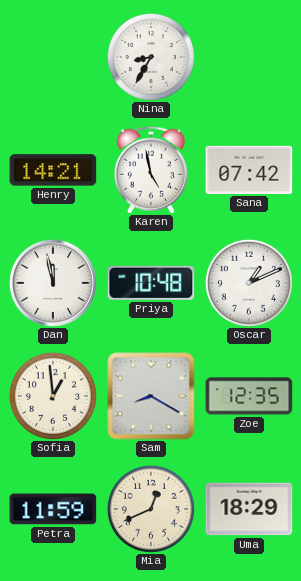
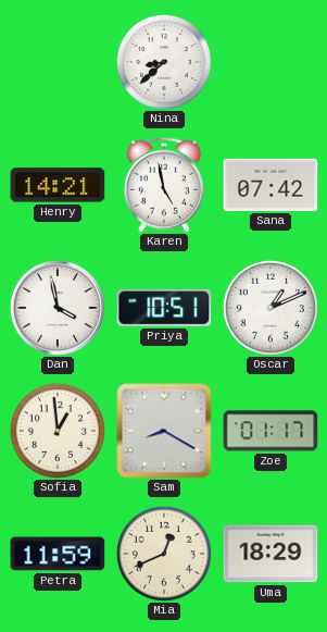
Nina: 8:35 -> 8:38
Dan: 11:58 -> 3:58
Priya: 10:48 -> 10:51
Zoe: 12:35 -> 01:17
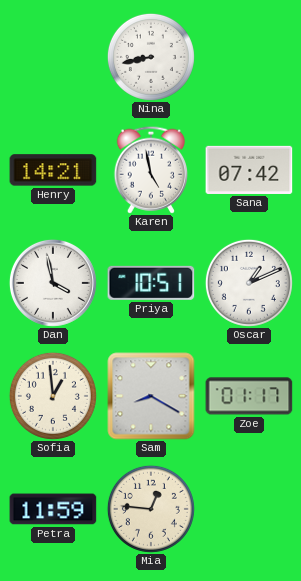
Nina: 8:38 -> 8:43
Mia: 12:41 -> 12:46
Uma: 18:29 -> none
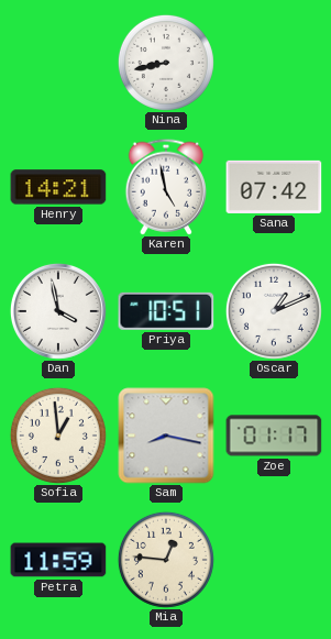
Sam: 8:20 -> 8:17
